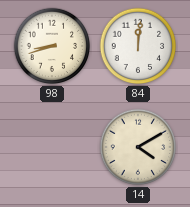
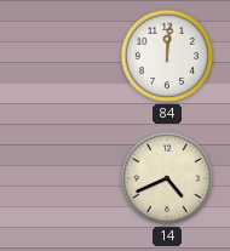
98: 8:42 -> none
14: 4:10 -> 4:41
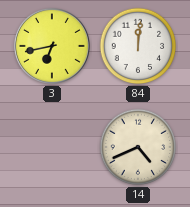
3: none -> 6:43
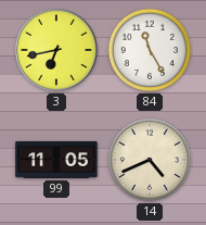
84: 12:01 -> 11:25
99: none -> 11:05
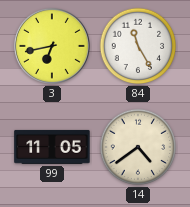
14: 4:41 -> 4:39
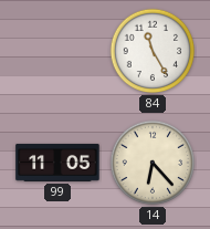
3: 6:43 -> none
14: 4:39 -> 6:23
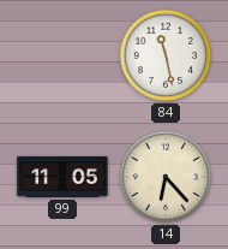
84: 11:25 -> 11:28
